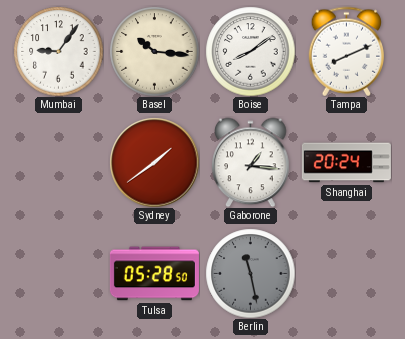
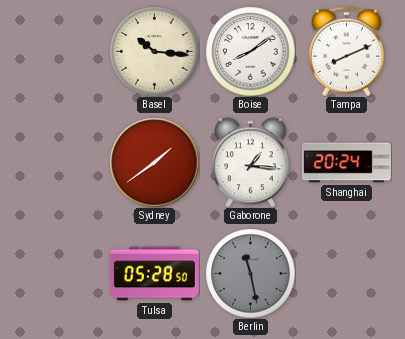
Mumbai: 9:06 -> none
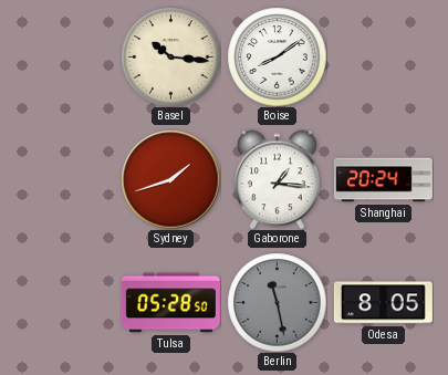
Tampa: 8:11 -> none
Sydney: 1:39 -> 1:42
Odesa: none -> 8:05
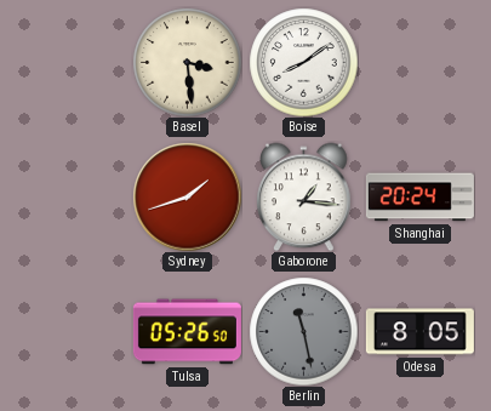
Basel: 10:16 -> 3:29
Tulsa: 05:28 -> 05:26
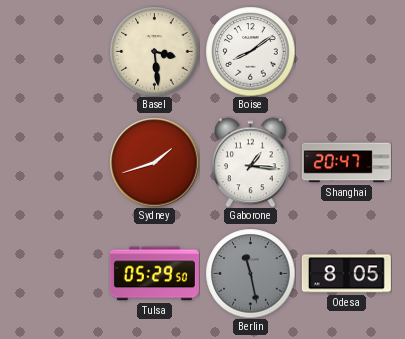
Shanghai: 20:24 -> 20:47
Tulsa: 05:26 -> 05:29
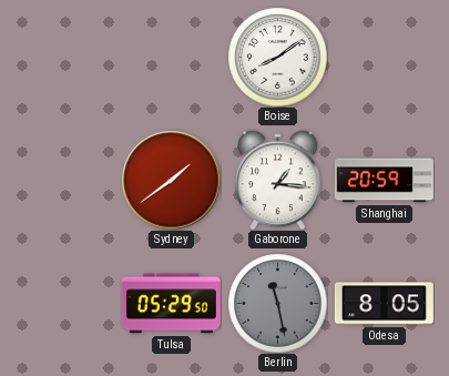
Basel: 3:29 -> none
Sydney: 1:42 -> 1:39
Shanghai: 20:47 -> 20:59
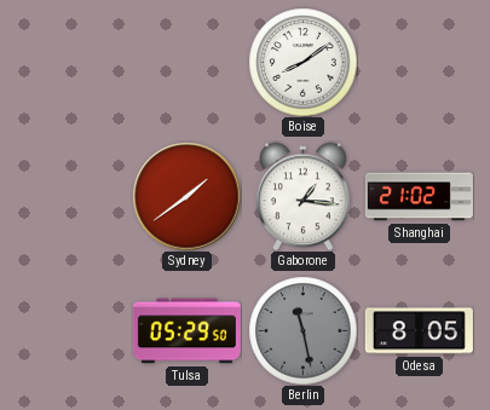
Shanghai: 20:59 -> 21:02
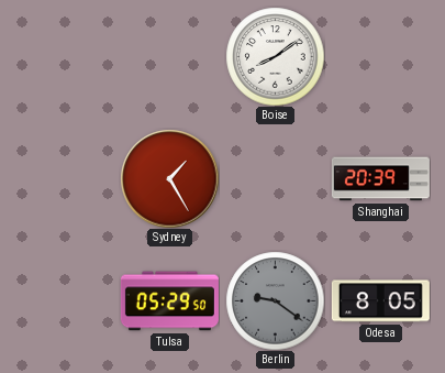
Sydney: 1:39 -> 1:25
Gaborone: 1:16 -> none
Shanghai: 21:02 -> 20:39
Berlin: 11:28 -> 9:21
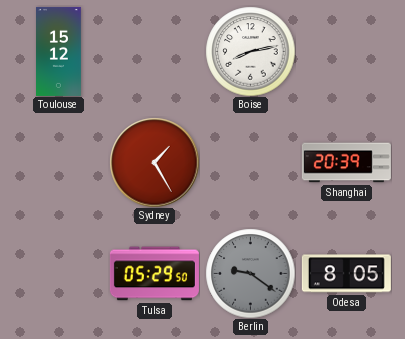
Toulouse: none -> 15:12
Boise: 8:09 -> 8:13
